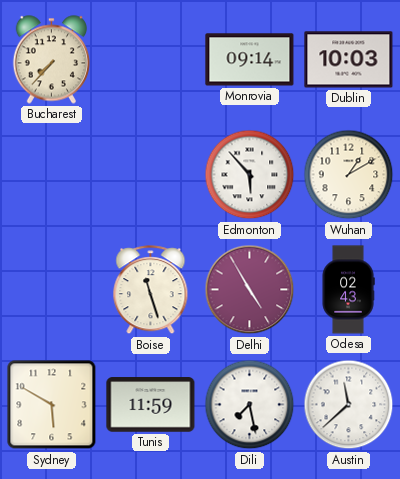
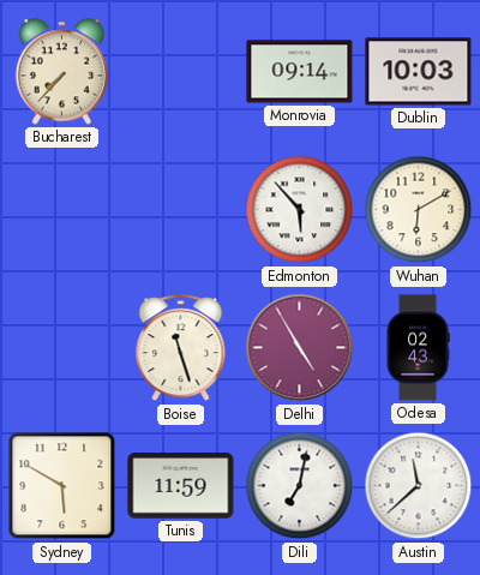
Wuhan: 1:10 -> 6:10
Dili: 7:28 -> 7:02
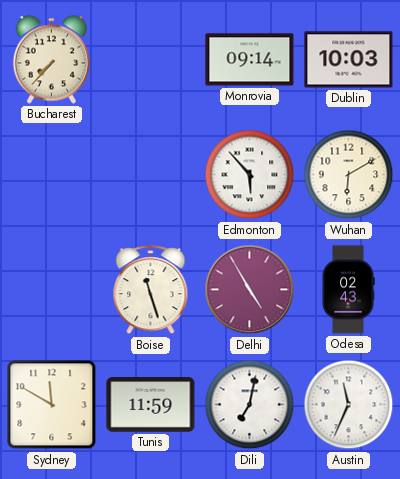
Sydney: 5:50 -> 11:50
Austin: 11:38 -> 11:34
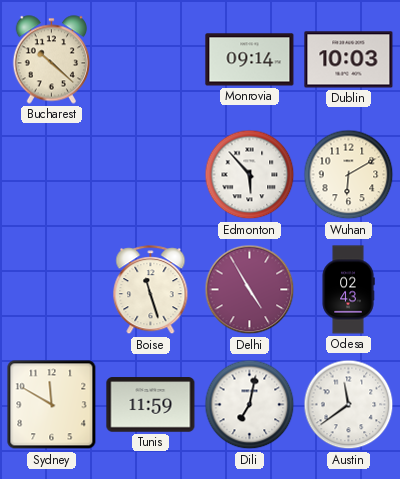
Bucharest: 7:37 -> 10:22
Austin: 11:34 -> 11:39
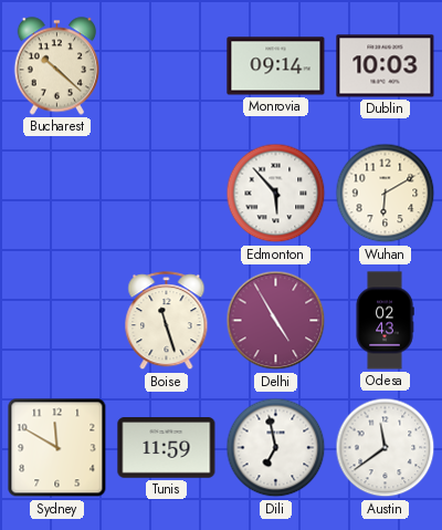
Dili: 7:02 -> 6:58
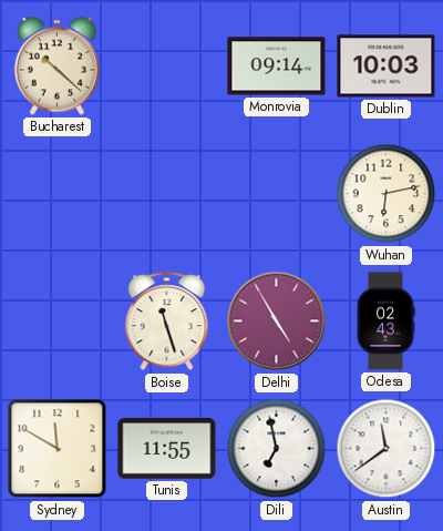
Edmonton: 5:53 -> none
Wuhan: 6:10 -> 6:13
Tunis: 11:59 -> 11:55
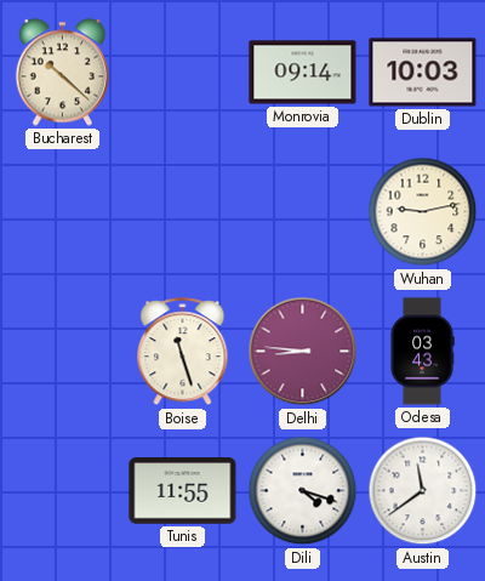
Wuhan: 6:13 -> 9:13
Delhi: 4:55 -> 8:46
Odesa: 02:43 -> 03:43
Sydney: 11:50 -> none
Dili: 6:58 -> 4:18
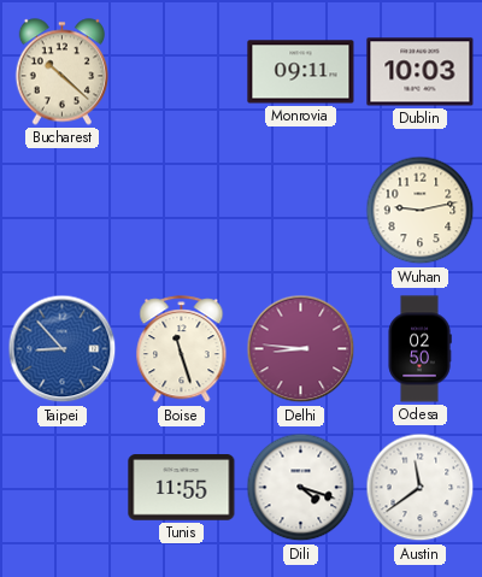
Monrovia: 09:14 -> 09:11
Taipei: none -> 8:53
Odesa: 03:43 -> 02:50
